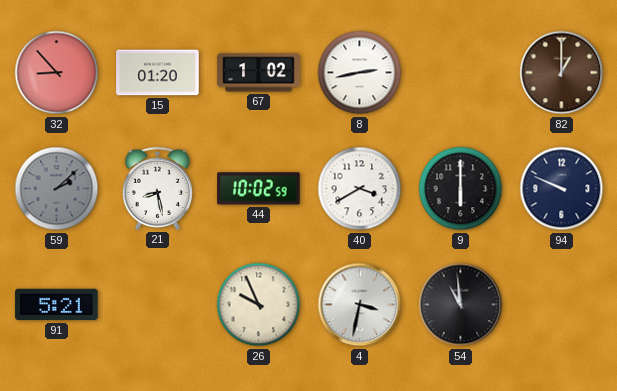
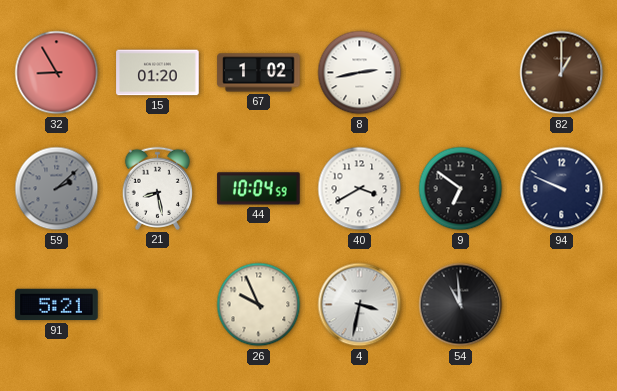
32: 8:53 -> 8:55
44: 10:02 -> 10:04
9: 6:00 -> 6:51
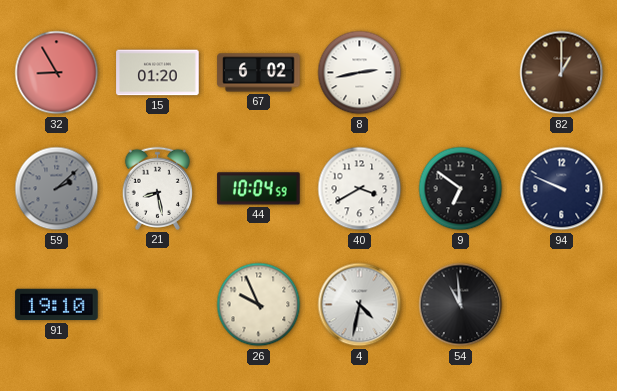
67: 1:02 -> 6:02
91: 5:21 -> 19:10
4: 3:32 -> 4:32
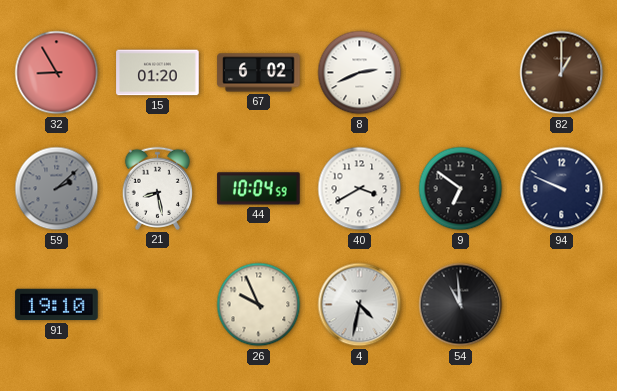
8: 2:43 -> 2:41
